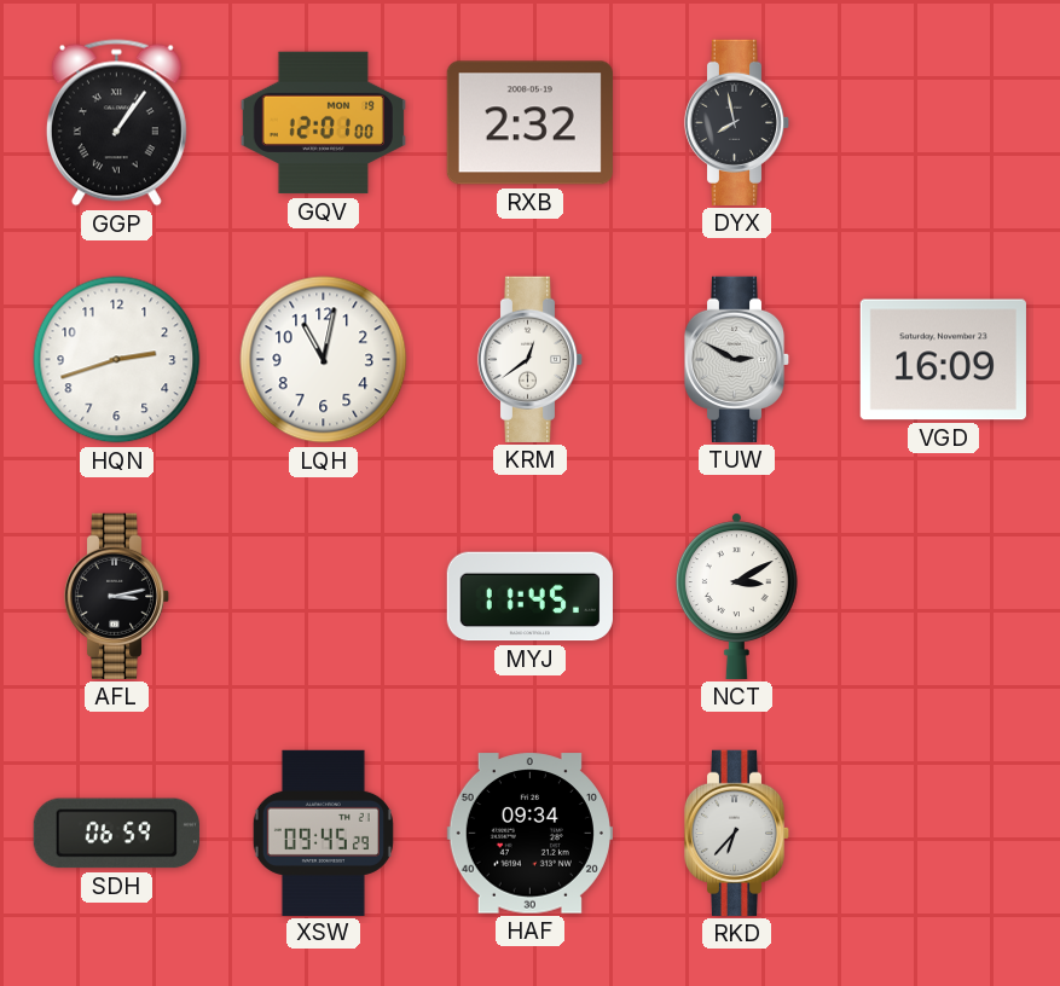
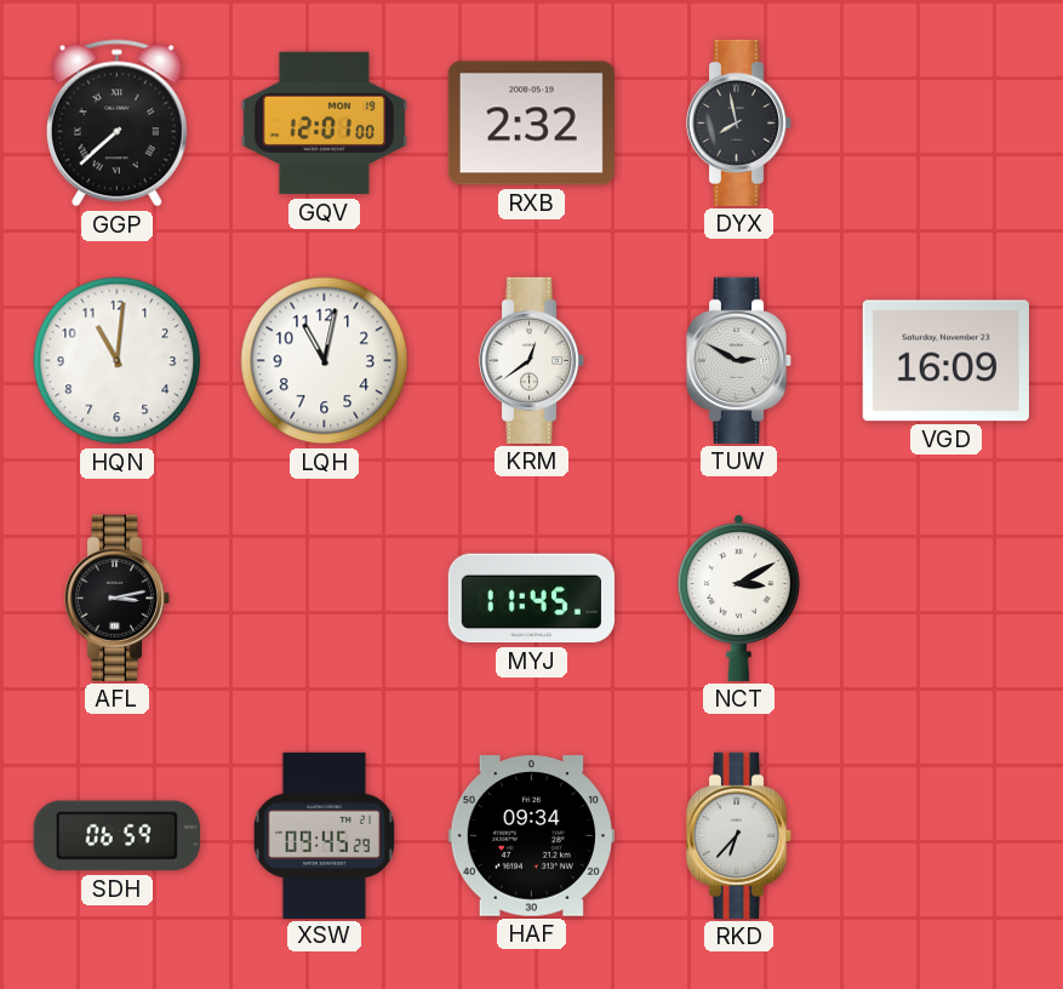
GGP: 1:06 -> 7:38
HQN: 2:42 -> 11:01
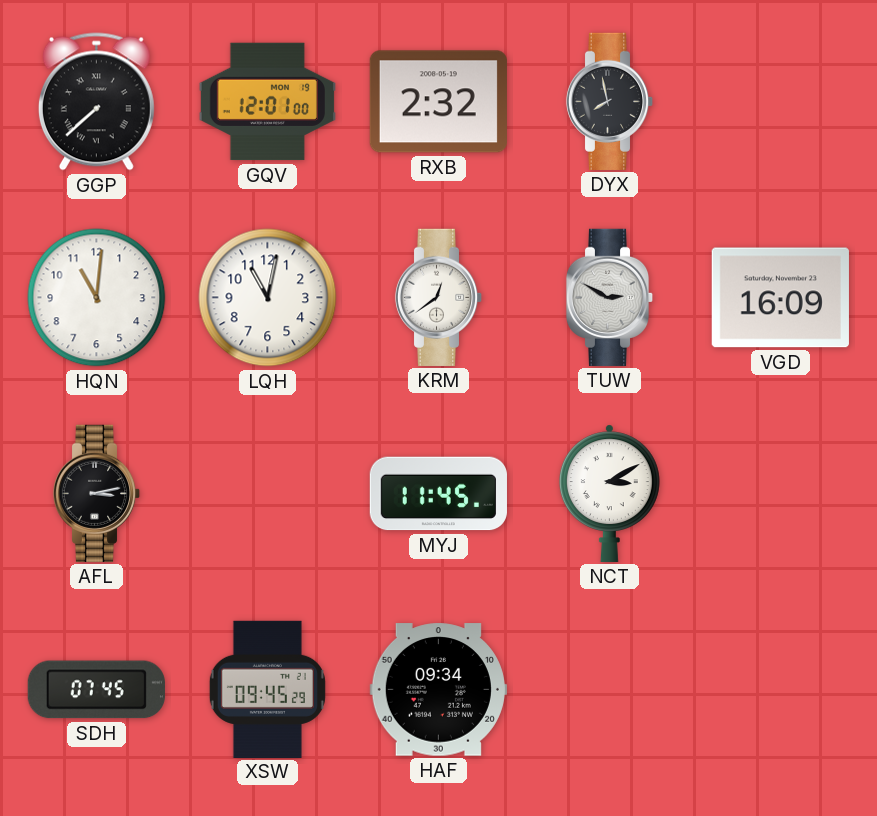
SDH: 06:59 -> 07:45
RKD: 6:37 -> none
